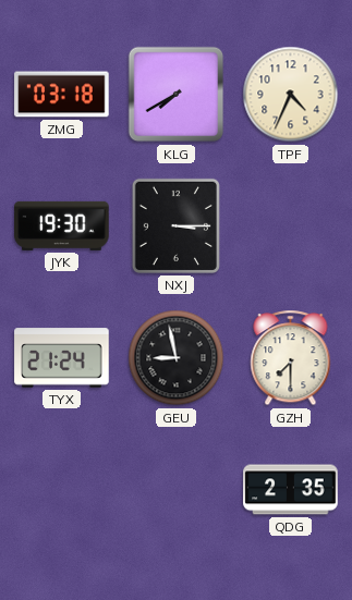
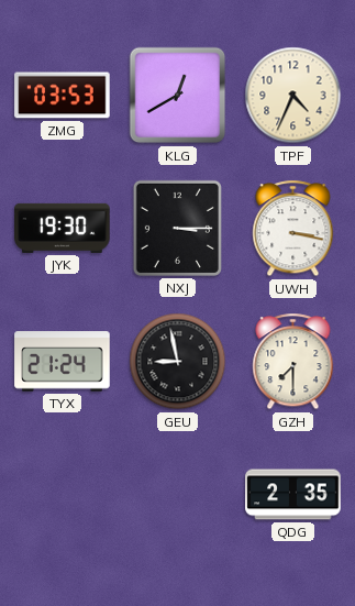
ZMG: 03:18 -> 03:53
KLG: 7:40 -> 12:40
UWH: none -> 3:17
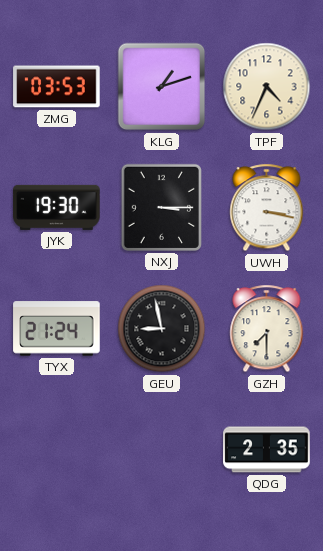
KLG: 12:40 -> 1:12
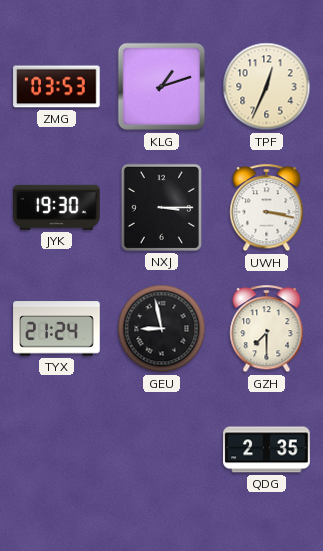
TPF: 4:34 -> 12:34
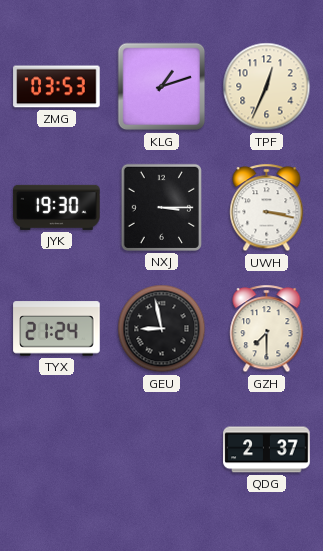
QDG: 2:35 -> 2:37
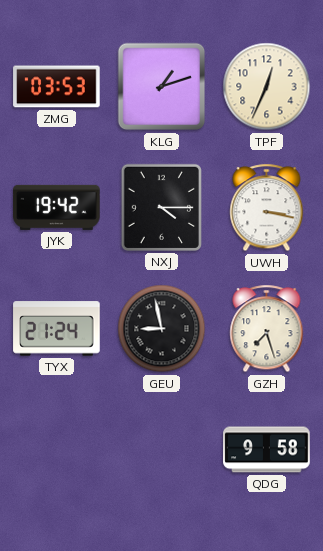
JYK: 19:30 -> 19:42
NXJ: 3:15 -> 4:15
GZH: 7:30 -> 7:27
QDG: 2:37 -> 9:58
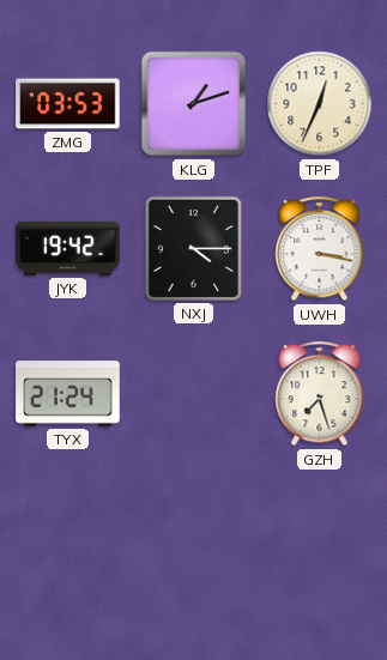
GEU: 8:58 -> none
QDG: 9:58 -> none
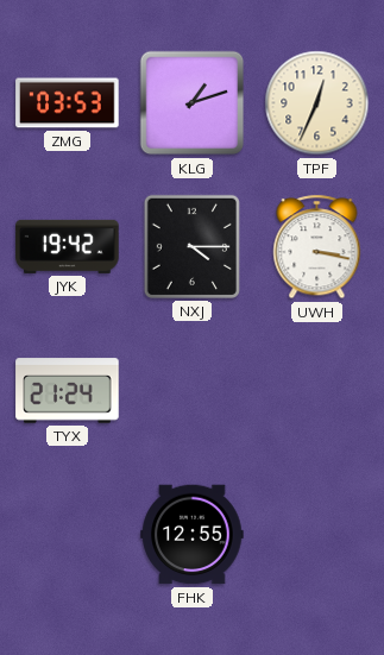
GZH: 7:27 -> none
FHK: none -> 12:55
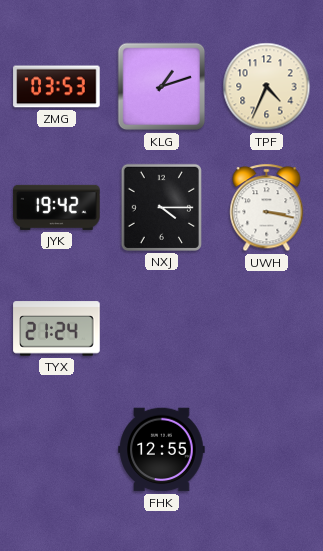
TPF: 12:34 -> 4:34
